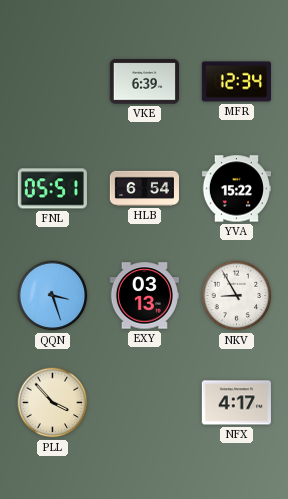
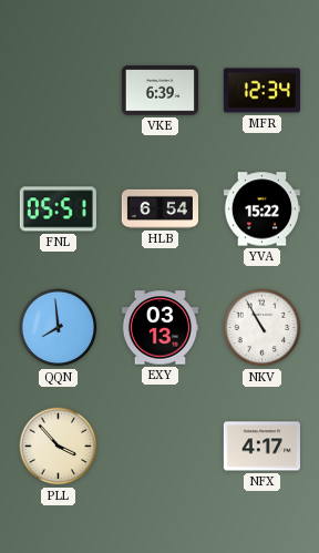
QQN: 3:27 -> 7:59
NKV: 8:55 -> 10:55
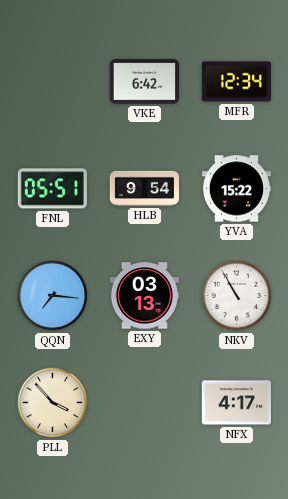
VKE: 6:39 -> 6:42
HLB: 6:54 -> 9:54
QQN: 7:59 -> 7:16
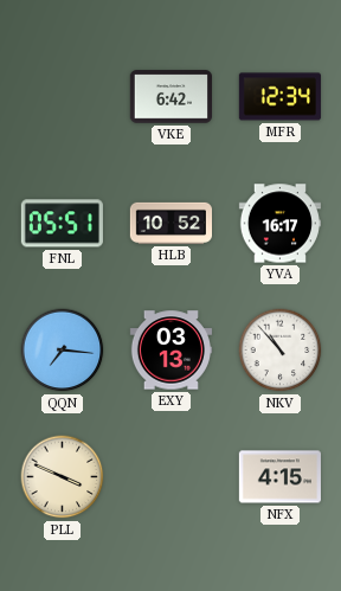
HLB: 9:54 -> 10:52
YVA: 15:22 -> 16:17
NKV: 10:55 -> 10:53
PLL: 3:53 -> 3:49
NFX: 4:17 -> 4:15
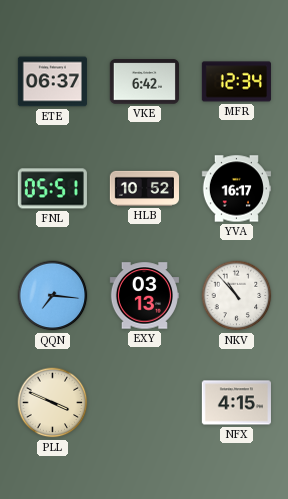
ETE: none -> 06:37
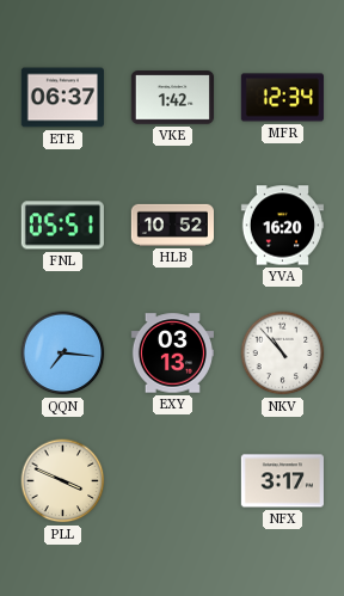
VKE: 6:42 -> 1:42
YVA: 16:17 -> 16:20
NFX: 4:15 -> 3:17
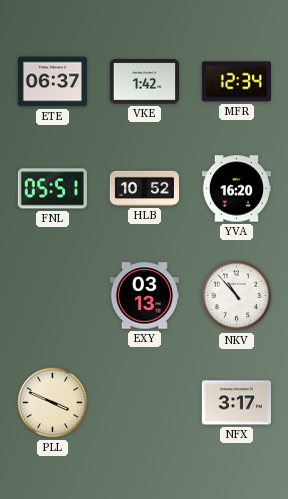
QQN: 7:16 -> none
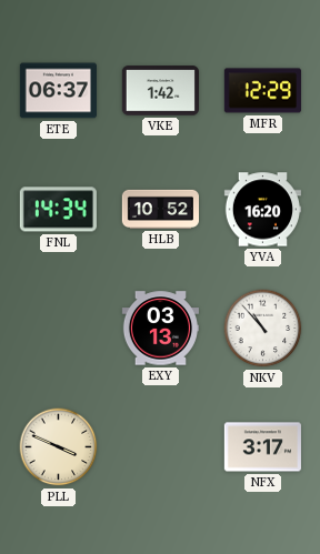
MFR: 12:34 -> 12:29
FNL: 05:51 -> 14:34
